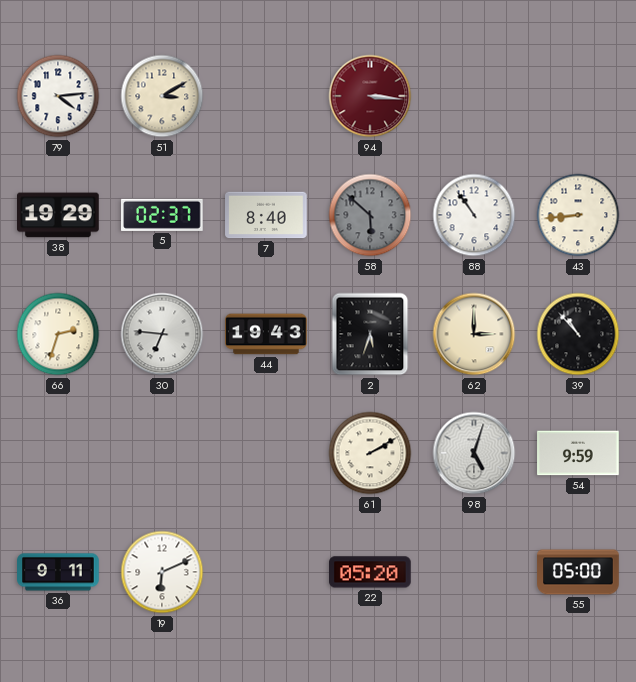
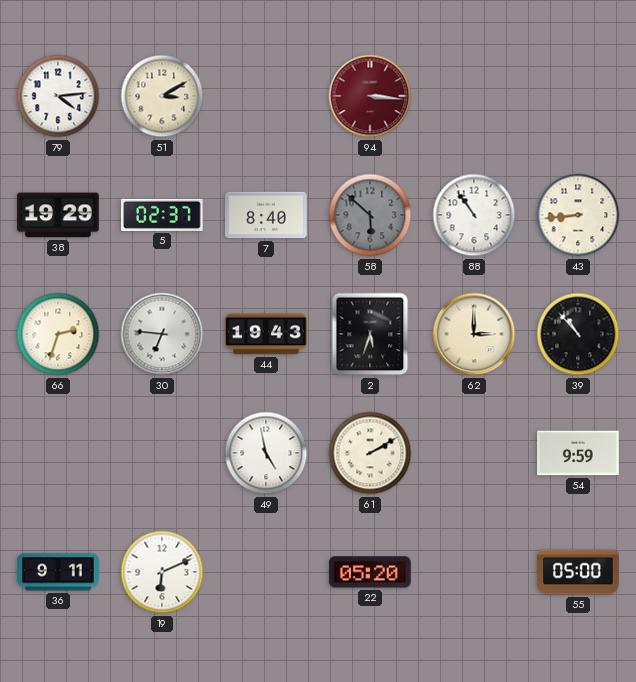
49: none -> 4:58
98: 5:03 -> none
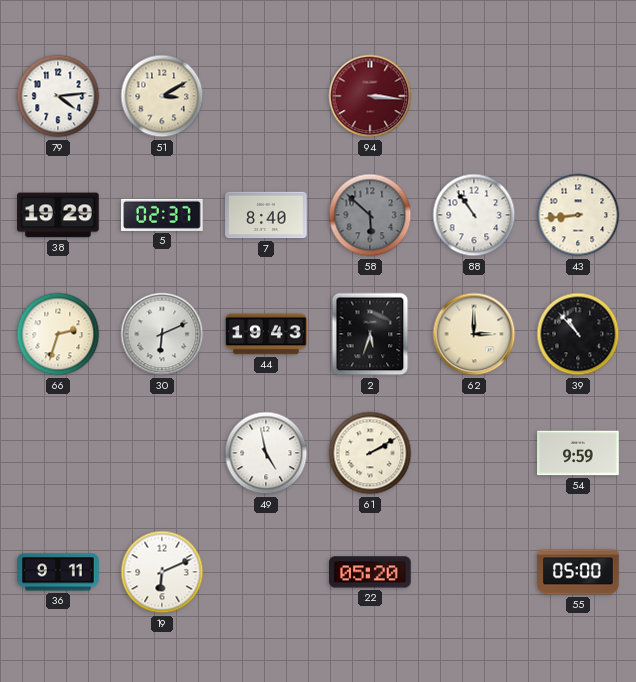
30: 6:46 -> 6:11
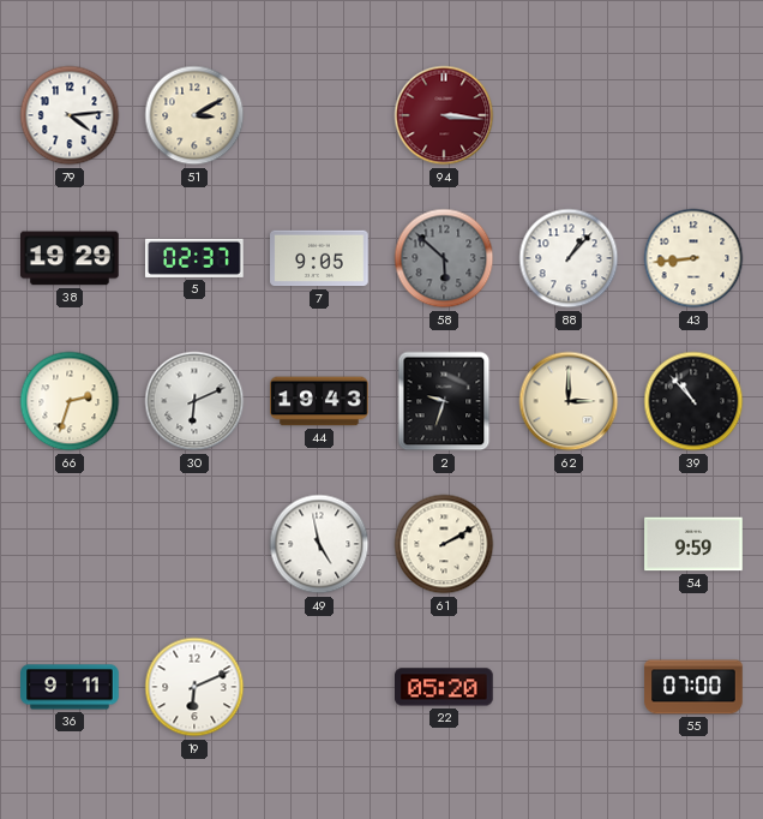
7: 8:40 -> 9:05
88: 10:54 -> 1:07
2: 5:33 -> 9:33
55: 05:00 -> 07:00
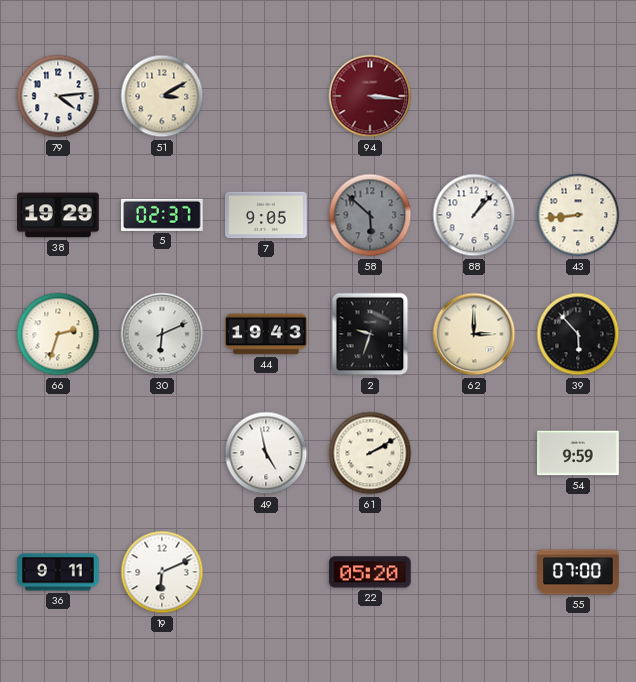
39: 10:53 -> 5:53
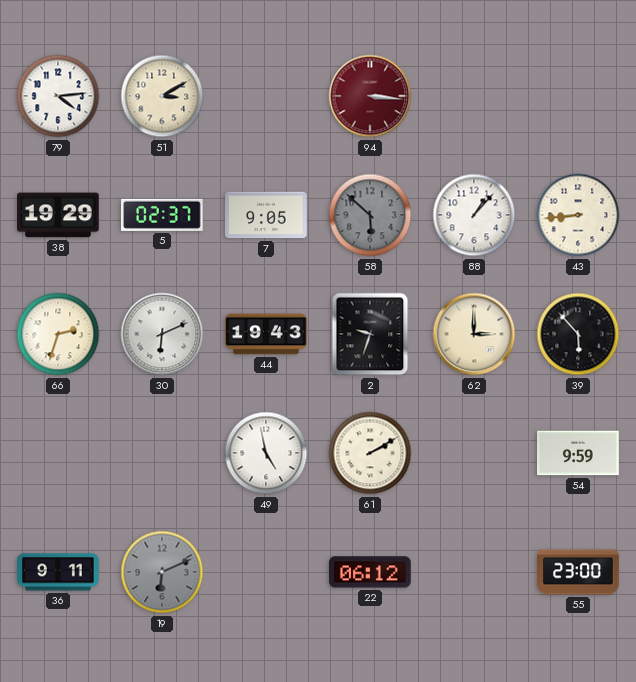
19 dial: white -> grey
22: 05:20 -> 06:12
55: 07:00 -> 23:00
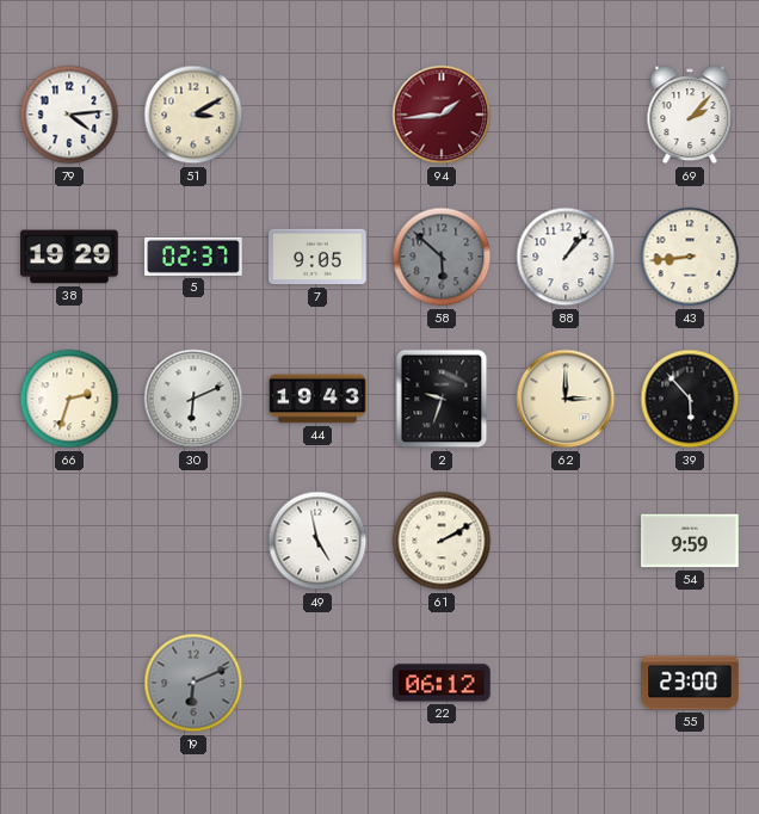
94: 3:16 -> 1:44
69: none -> 2:07
36: 9:11 -> none
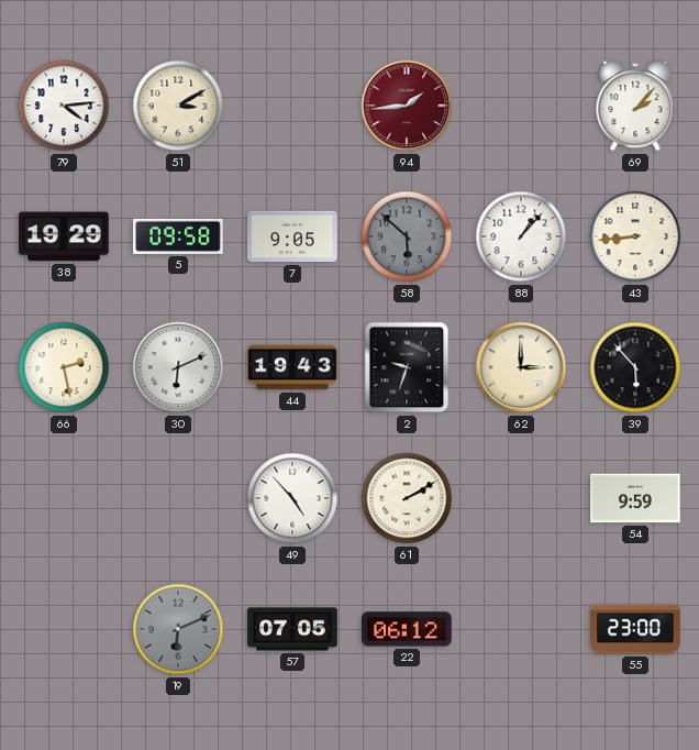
5: 02:37 -> 09:58
66: 2:33 -> 2:28
49: 4:58 -> 4:53
57: none -> 07:05
